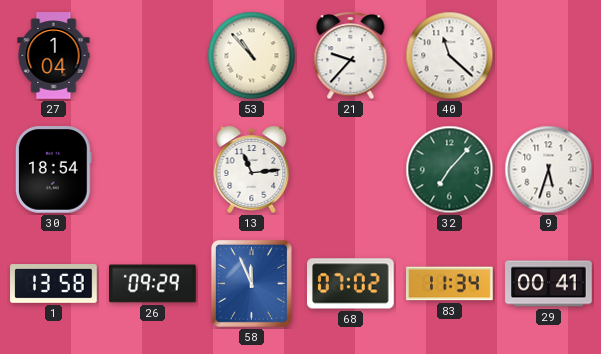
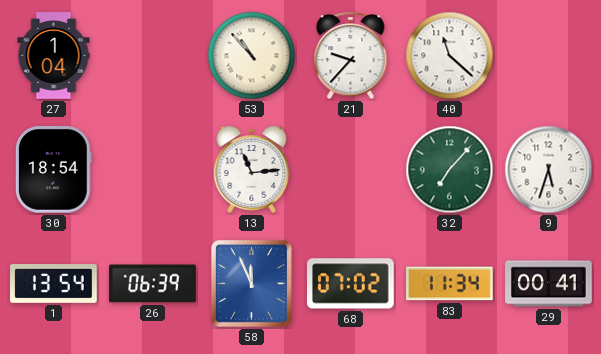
1: 13:58 -> 13:54
26: 09:29 -> 06:39
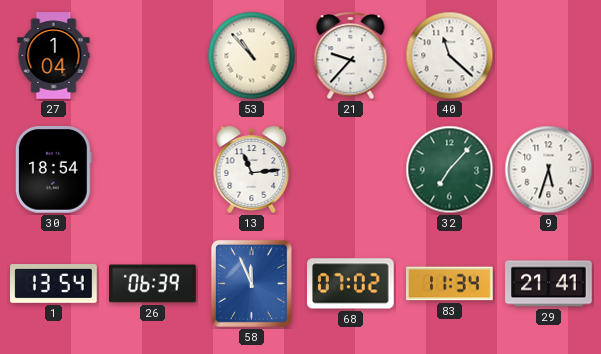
29: 00:41 -> 21:41
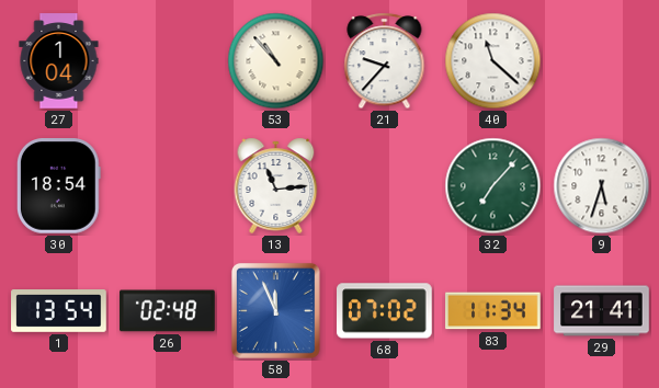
26: 06:39 -> 02:48
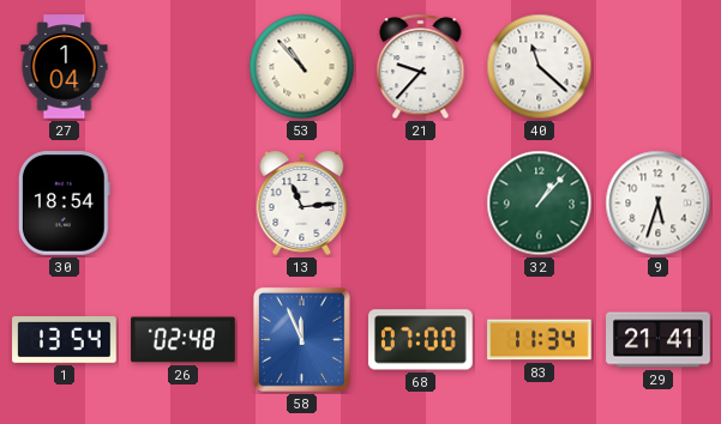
32: 7:07 -> 1:07
68: 07:02 -> 07:00
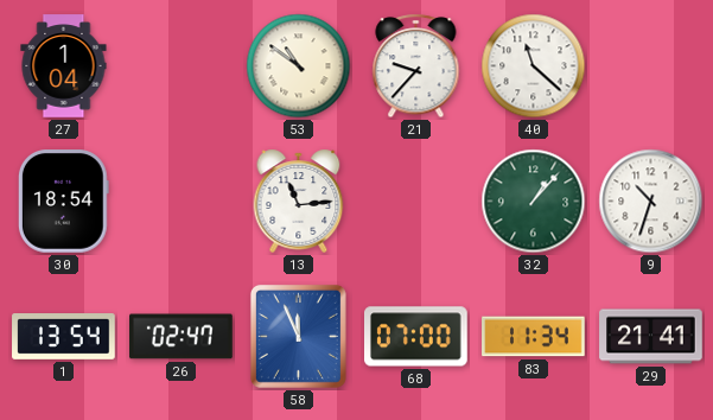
53: 10:53 -> 10:51
9: 5:33 -> 10:33
26: 02:48 -> 02:47
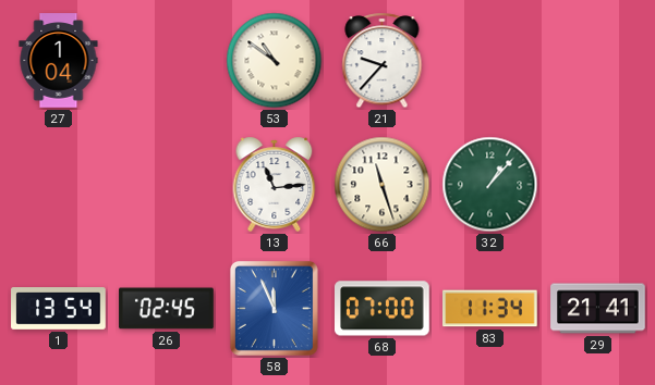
40: 11:22 -> none
30: 18:54 -> none
66: none -> 11:27
9: 10:33 -> none
26: 02:47 -> 02:45
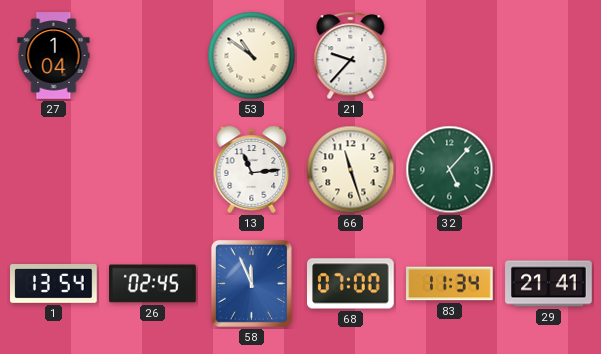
32: 1:07 -> 5:07
